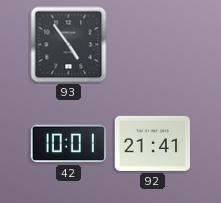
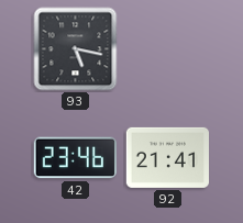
93: 4:54 -> 5:17
42: 10:01 -> 23:46
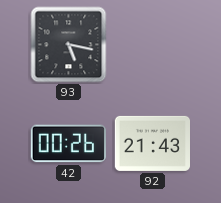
42: 23:46 -> 00:26
92: 21:41 -> 21:43
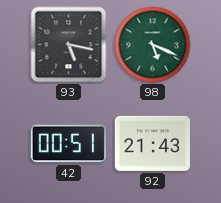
98: none -> 5:19
42: 00:26 -> 00:51
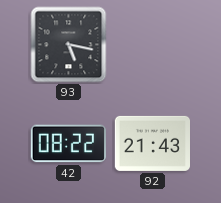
98: 5:19 -> none
42: 00:51 -> 08:22
